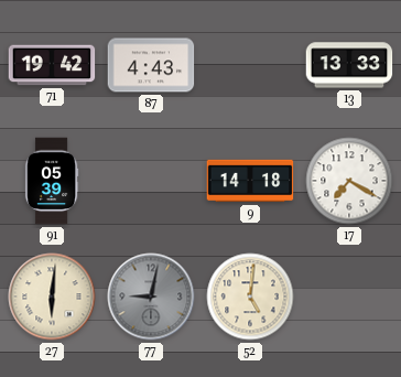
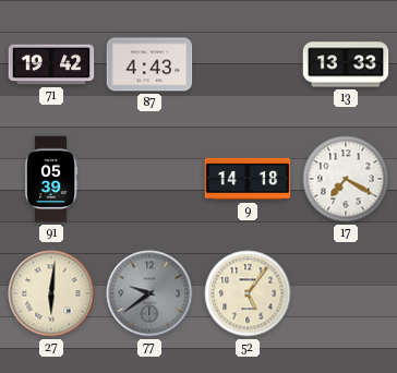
77: 9:02 -> 9:39
52: 5:01 -> 5:06
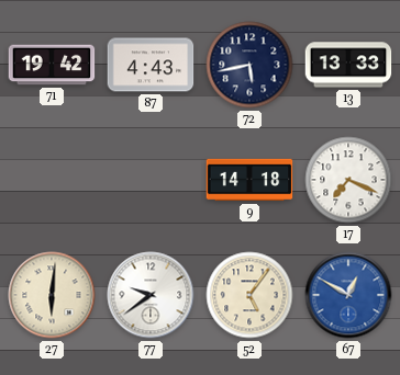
72: none -> 5:43
91: 05:39 -> none
17: 7:20 -> 7:19
77 dial: grey -> white
67: none -> 12:50
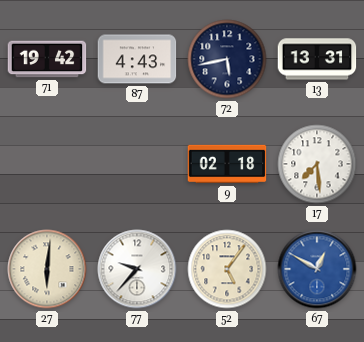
13: 13:33 -> 13:31
9: 14:18 -> 02:18
17: 7:19 -> 7:29
77: 9:39 -> 9:37
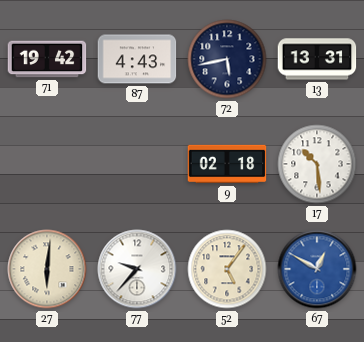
17: 7:29 -> 10:29
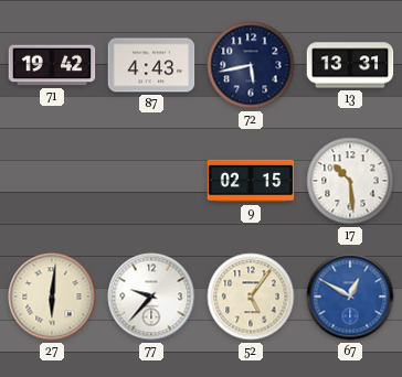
9: 02:18 -> 02:15
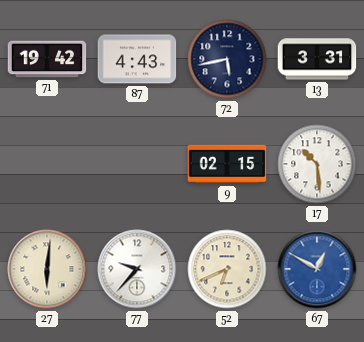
13: 13:31 -> 3:31
52: 5:06 -> 6:41
